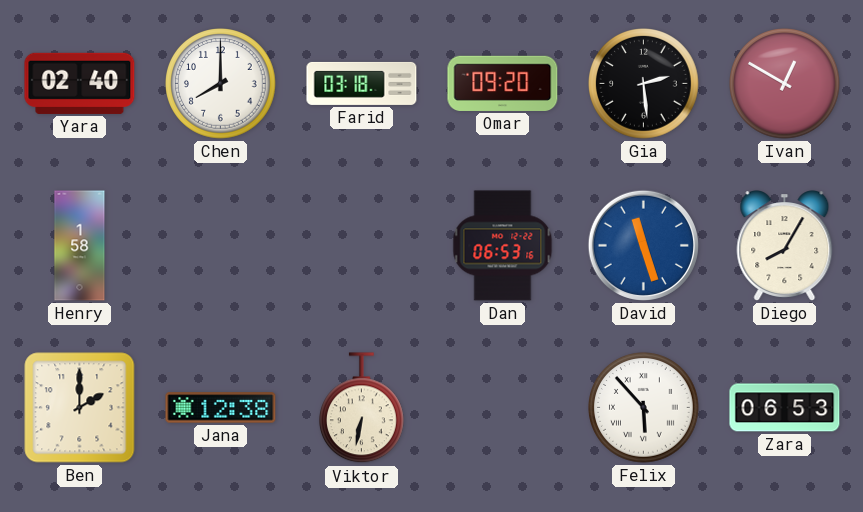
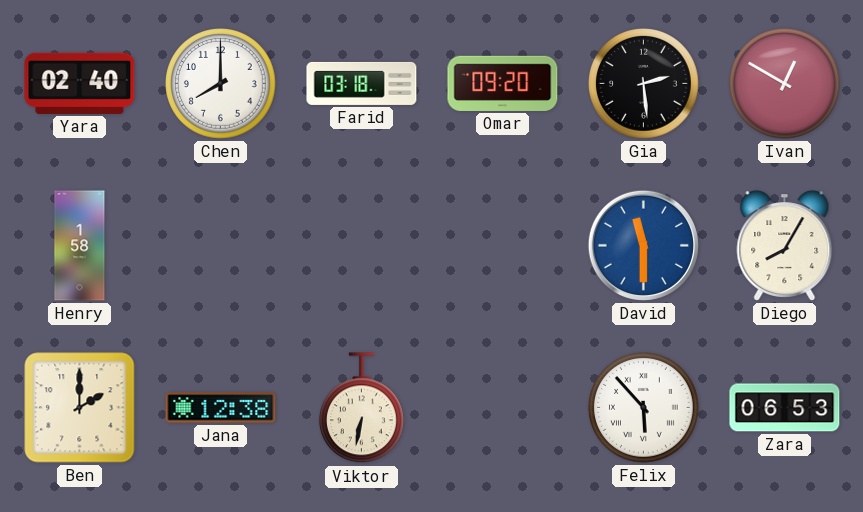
Dan: 06:53 -> none
David: 11:27 -> 11:30
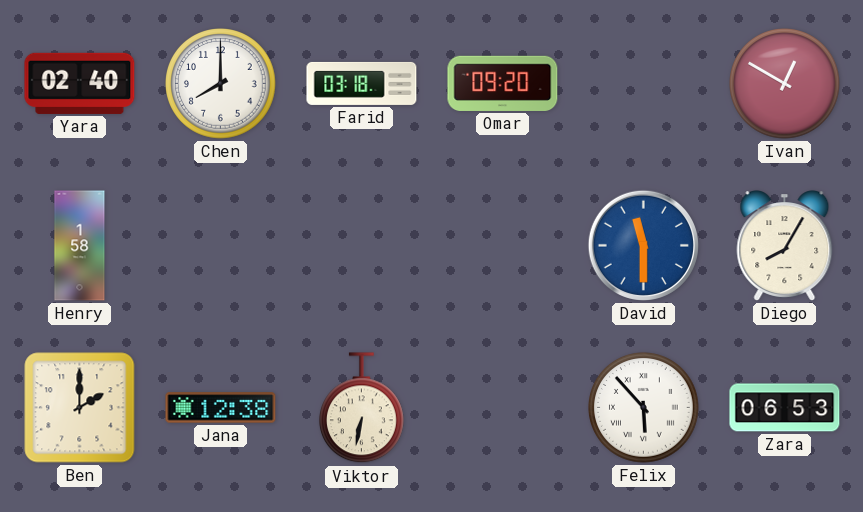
Gia: 2:29 -> none
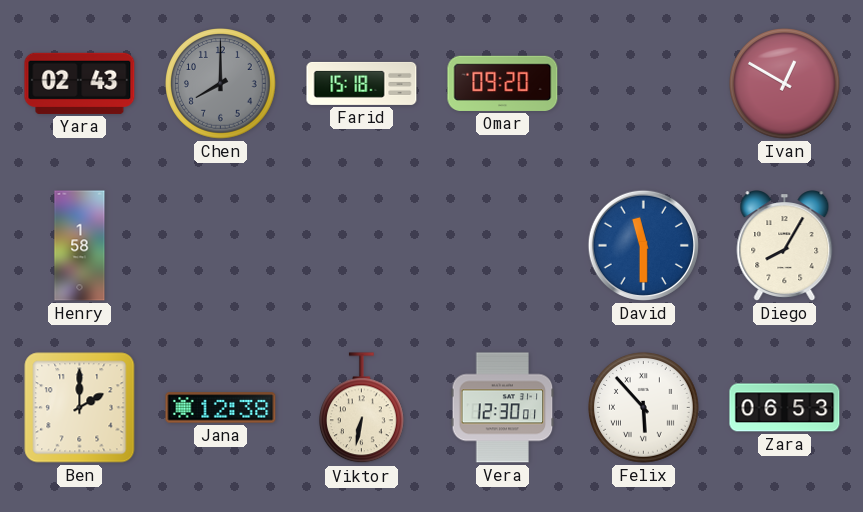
Yara: 02:40 -> 02:43
Chen dial: white -> grey
Farid: 03:18 -> 15:18
Vera: none -> 12:30
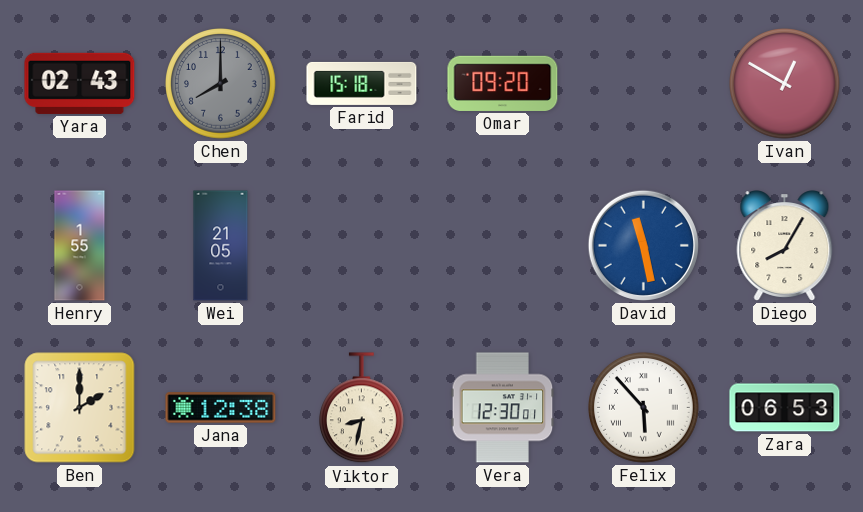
Henry: 1:58 -> 1:55
Wei: none -> 21:05
David: 11:30 -> 11:28
Viktor: 6:32 -> 8:32
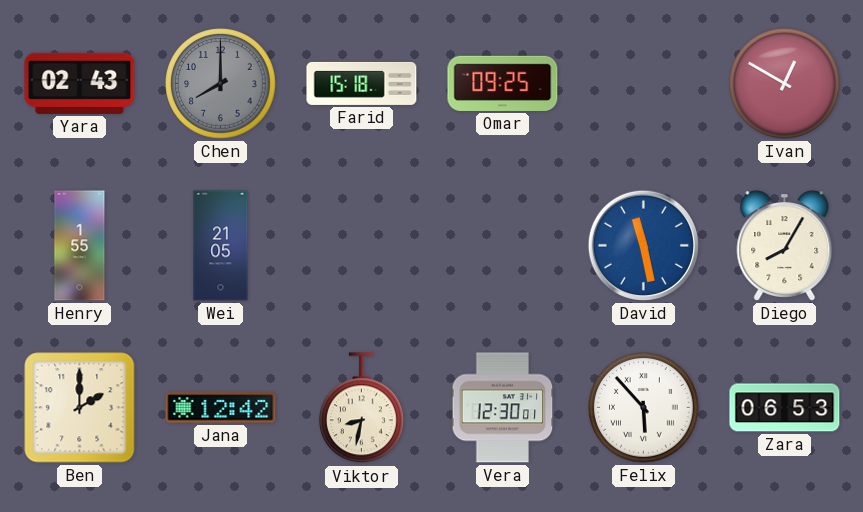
Omar: 09:20 -> 09:25
Jana: 12:38 -> 12:42
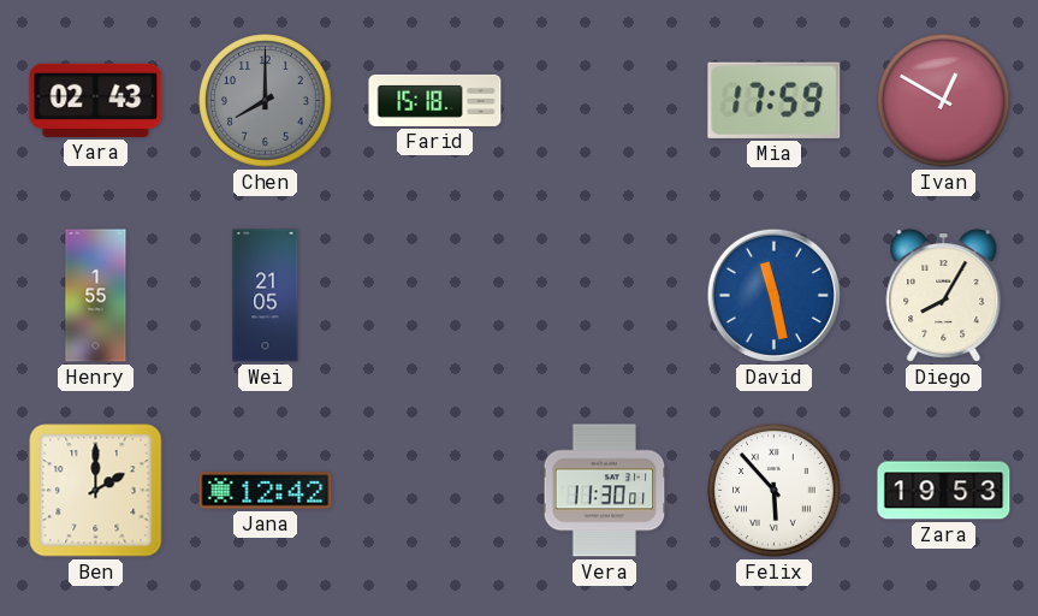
Omar: 09:25 -> none
Mia: none -> 17:59
Viktor: 8:32 -> none
Vera: 12:30 -> 11:30
Zara: 06:53 -> 19:53
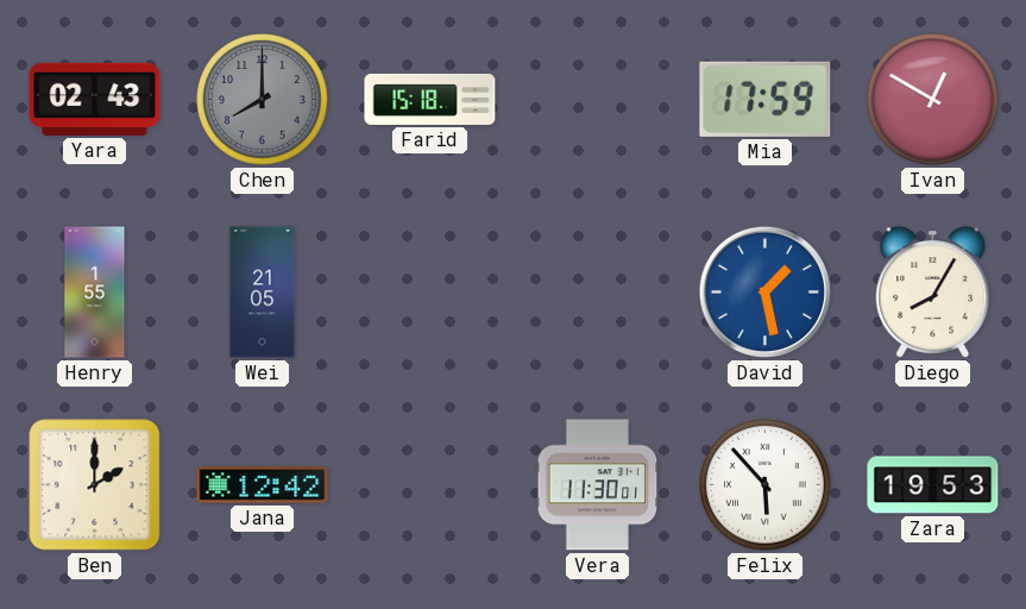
David: 11:28 -> 1:28
